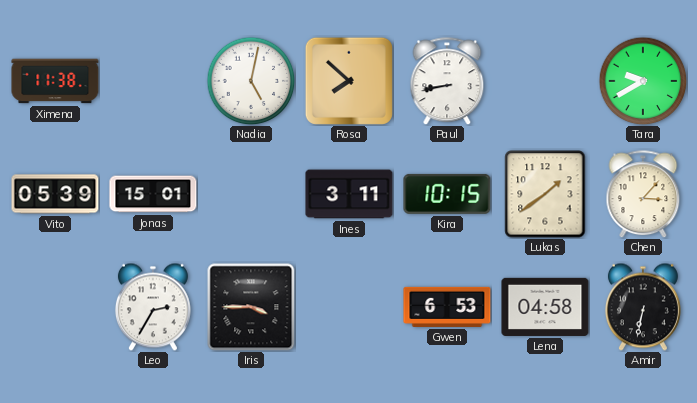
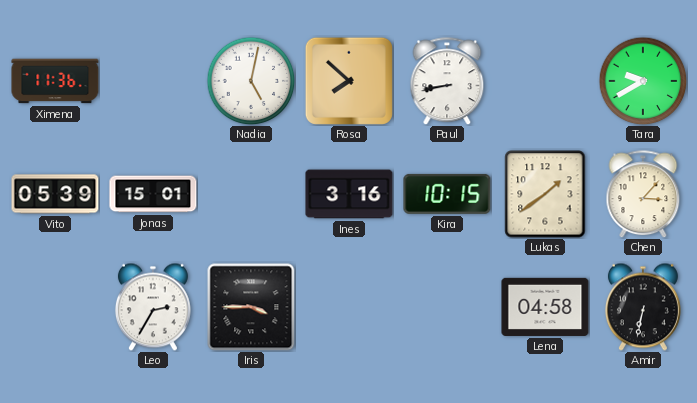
Ximena: 11:38 -> 11:36
Ines: 3:11 -> 3:16
Gwen: 6:53 -> none
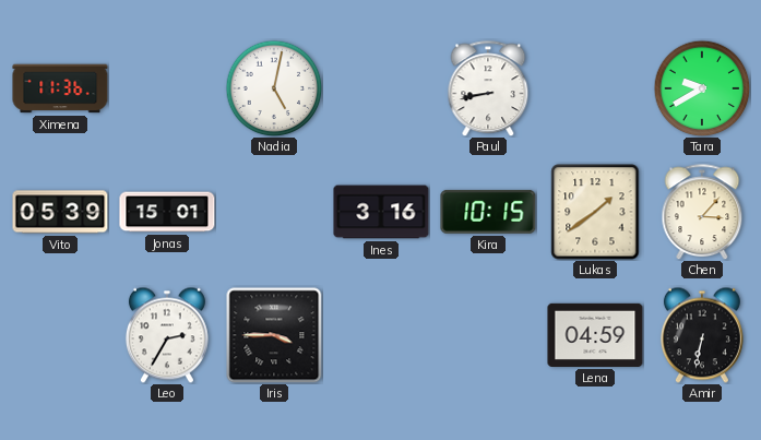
Rosa: 7:52 -> none
Lena: 04:58 -> 04:59
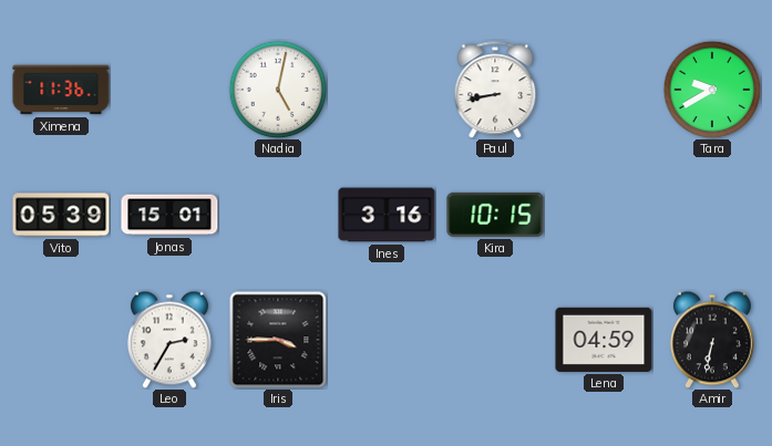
Lukas: 1:39 -> none
Chen: 3:07 -> none
